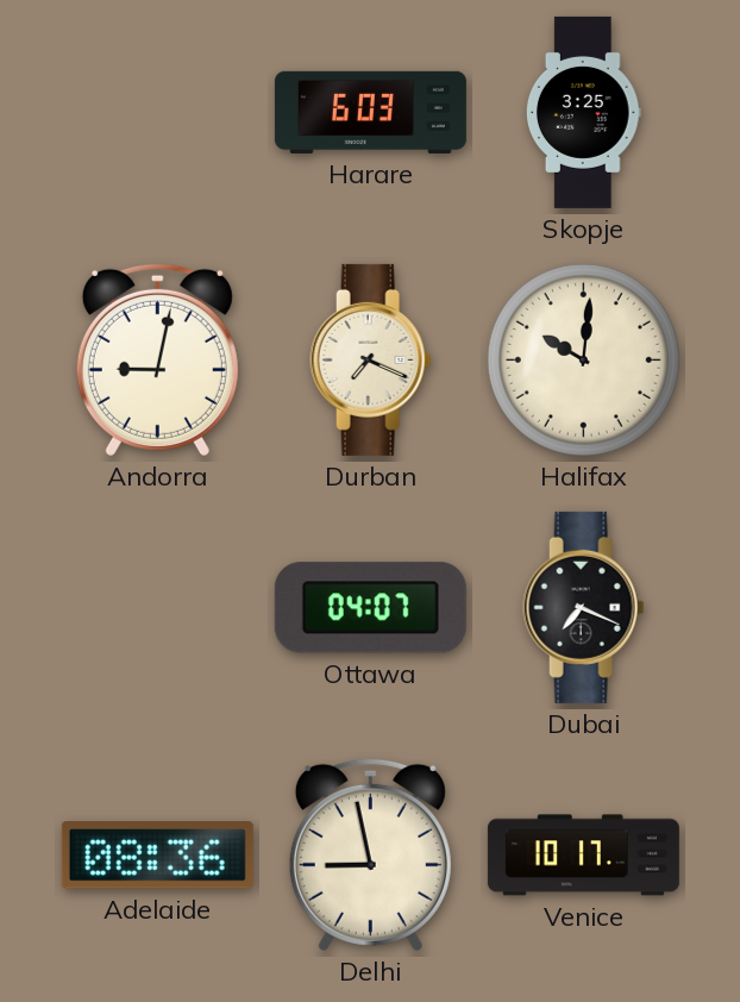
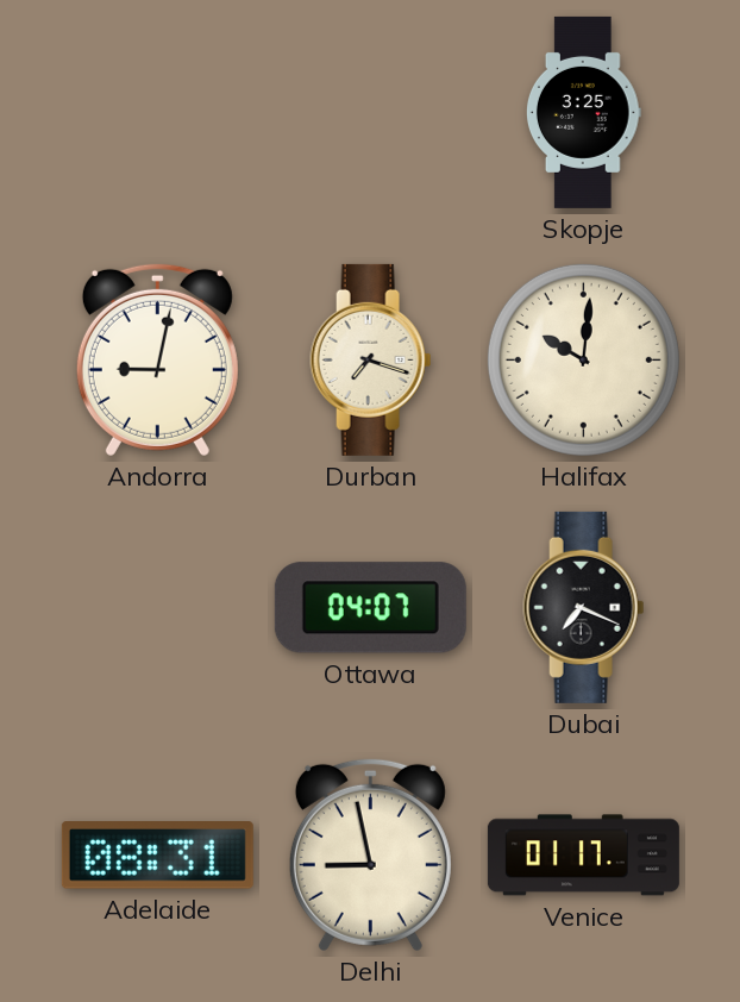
Harare: 6:03 -> none
Durban: 7:19 -> 7:18
Adelaide: 08:36 -> 08:31
Venice: 10:17 -> 01:17
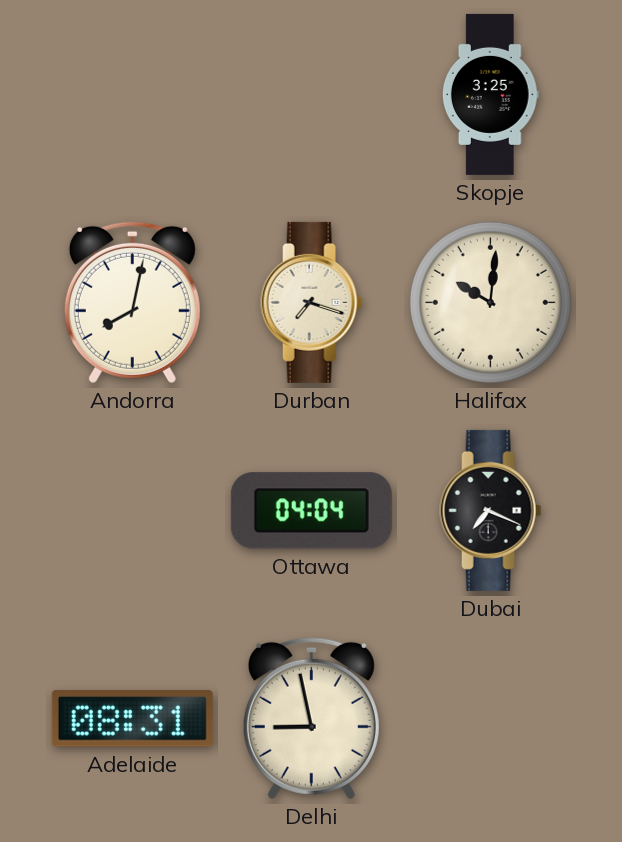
Andorra: 9:02 -> 8:02
Ottawa: 04:07 -> 04:04
Venice: 01:17 -> none
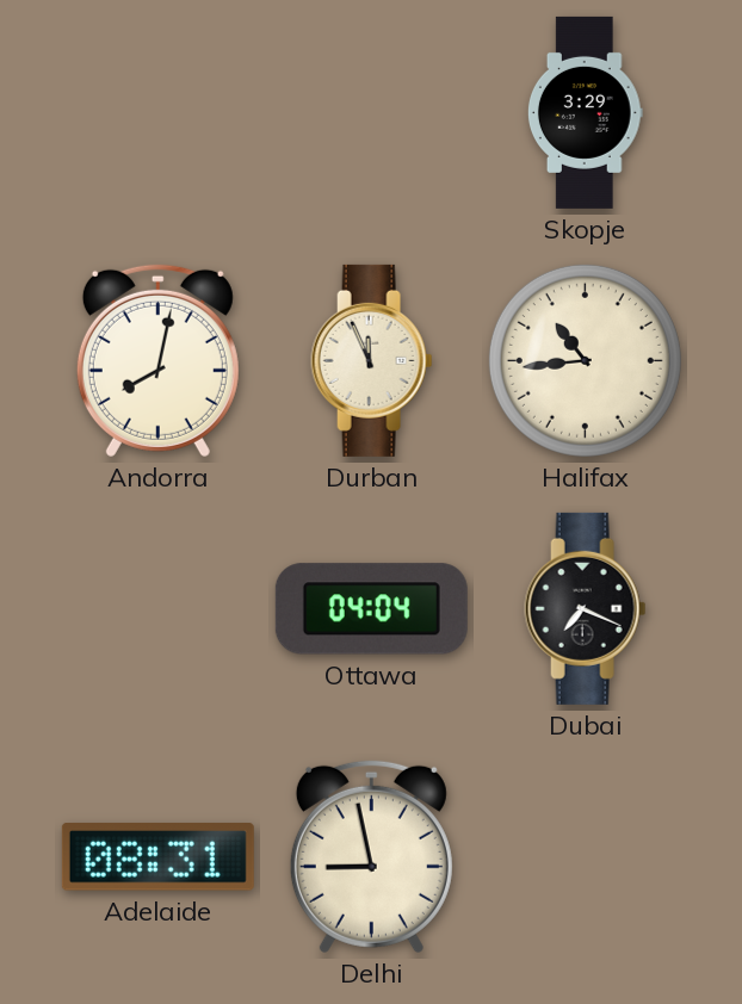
Skopje: 3:25 -> 3:29
Durban: 7:18 -> 11:56
Halifax: 10:01 -> 10:44
